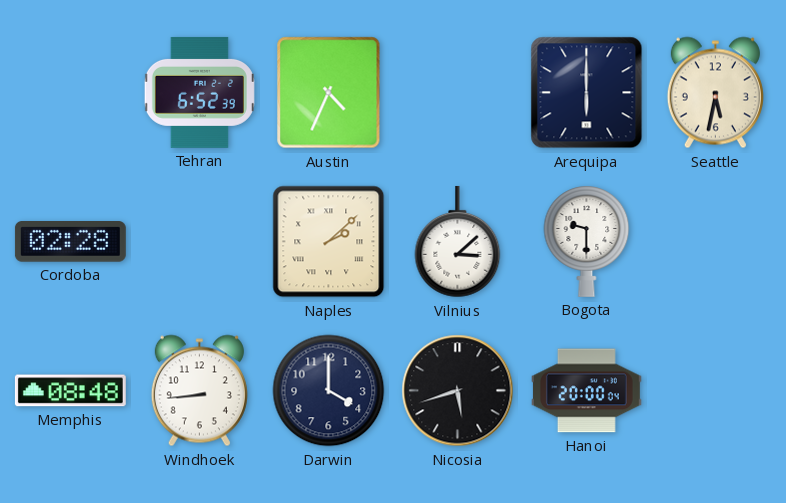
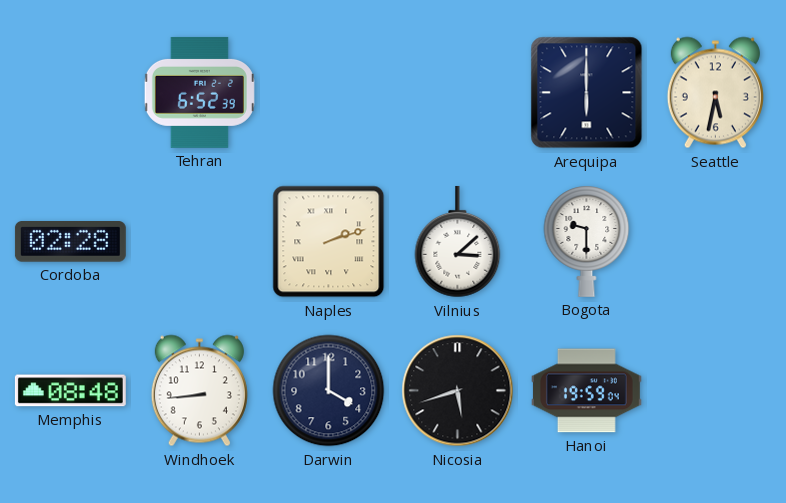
Austin: 4:34 -> none
Naples: 2:08 -> 2:12
Hanoi: 20:00 -> 19:59
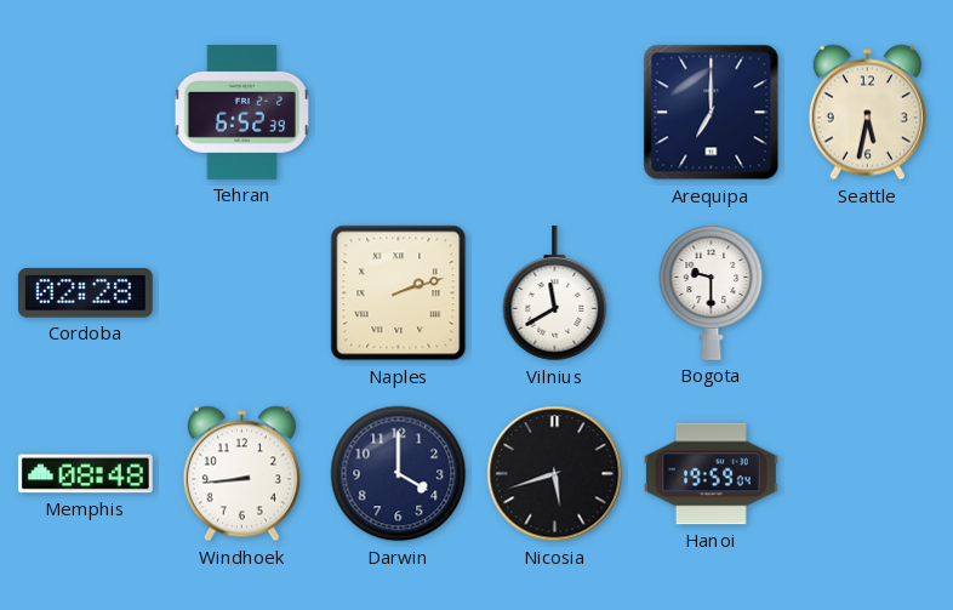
Arequipa: 6:00 -> 7:00
Vilnius: 3:08 -> 11:40
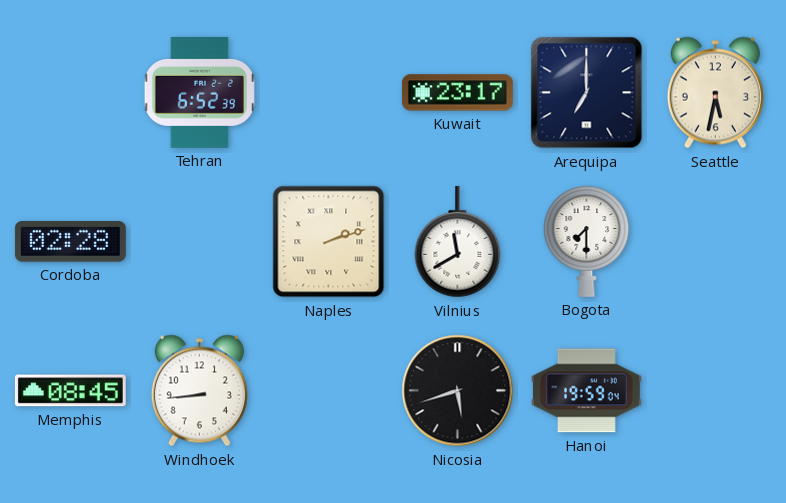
Kuwait: none -> 23:17
Bogota: 9:30 -> 7:30
Memphis: 08:48 -> 08:45
Darwin: 4:00 -> none
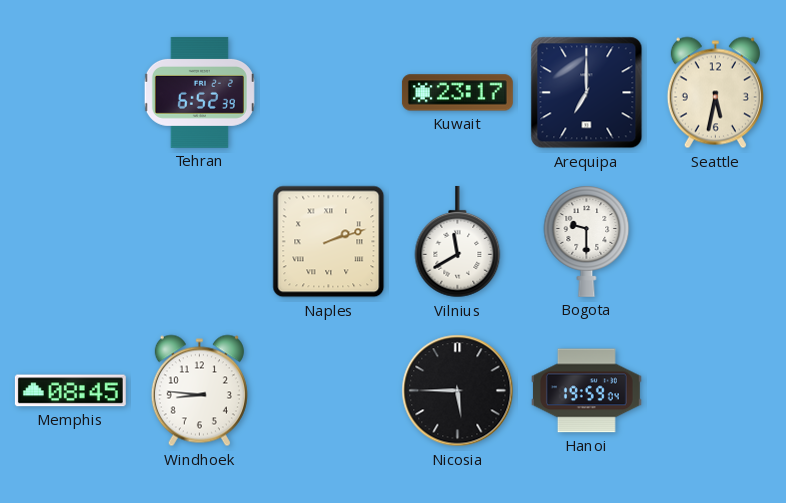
Cordoba: 02:28 -> none
Bogota: 7:30 -> 9:30
Windhoek: 8:44 -> 8:46
Nicosia: 5:42 -> 5:45
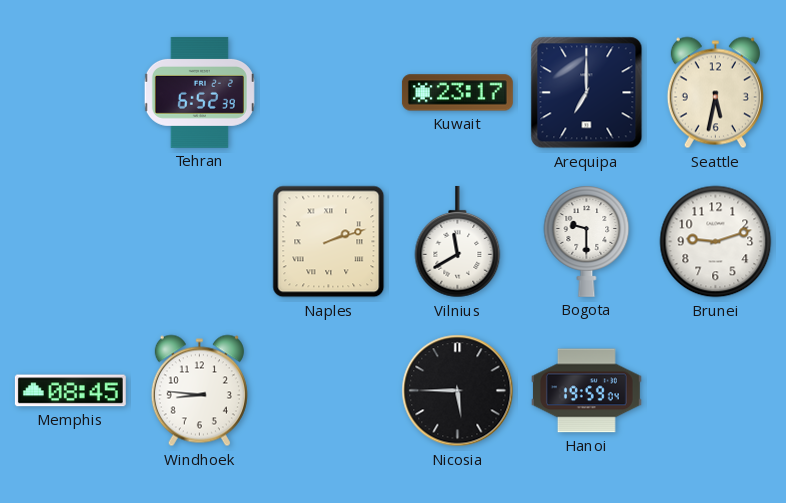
Brunei: none -> 9:12
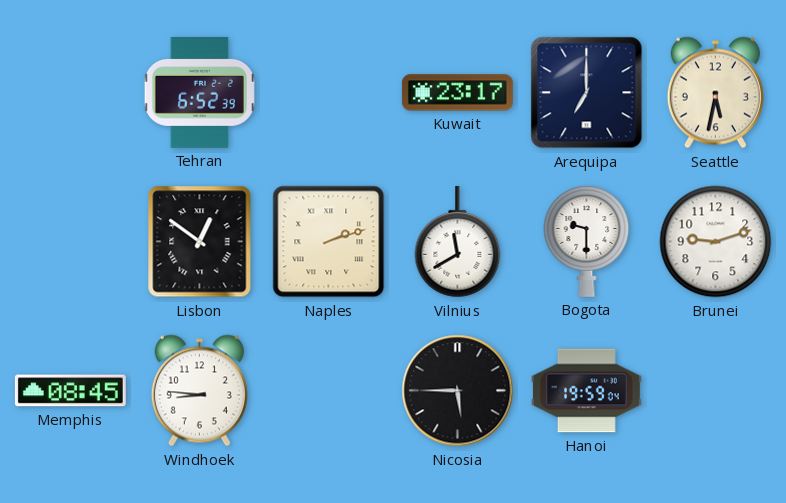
Lisbon: none -> 12:51
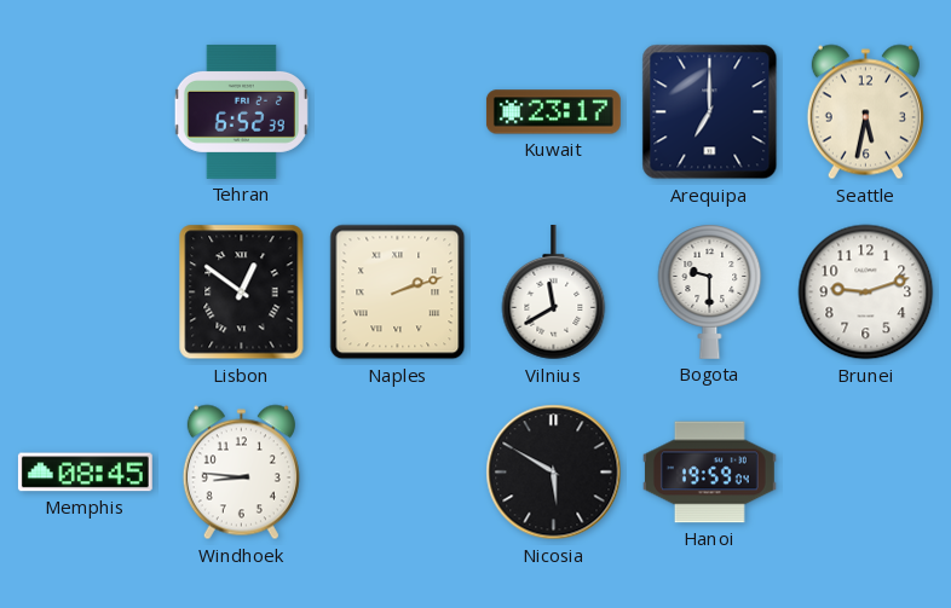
Nicosia: 5:45 -> 5:50
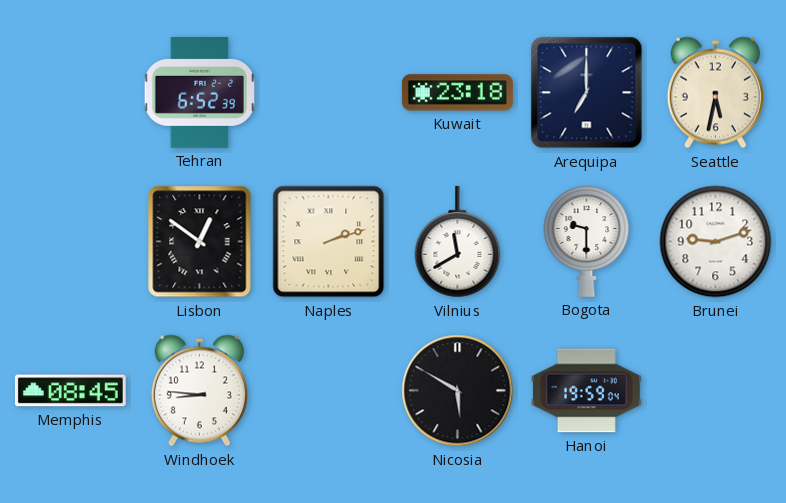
Kuwait: 23:17 -> 23:18
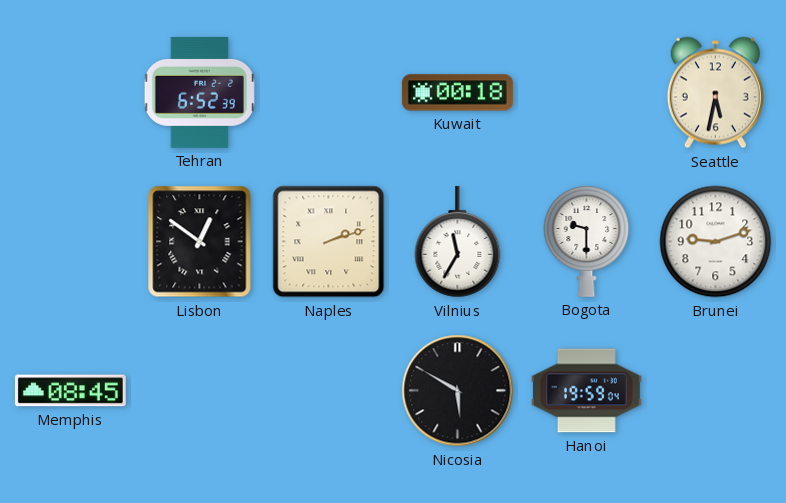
Kuwait: 23:18 -> 00:18
Arequipa: 7:00 -> none
Vilnius: 11:40 -> 11:35
Windhoek: 8:46 -> none
